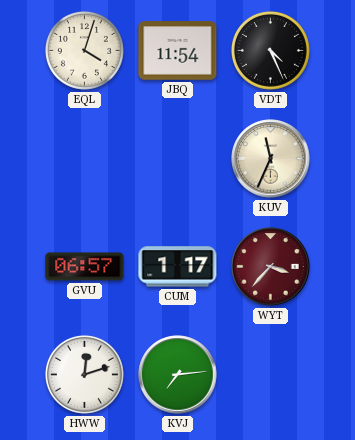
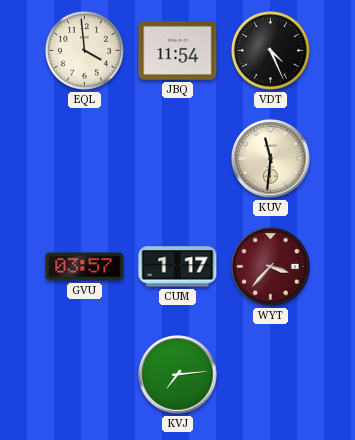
EQL: 4:03 -> 3:59
KUV: 11:34 -> 11:31
GVU: 06:57 -> 03:57
HWW: 12:12 -> none
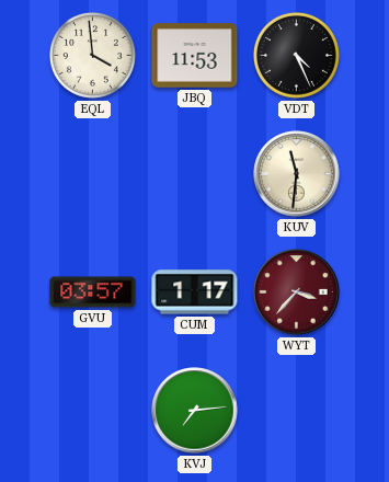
JBQ: 11:54 -> 11:53
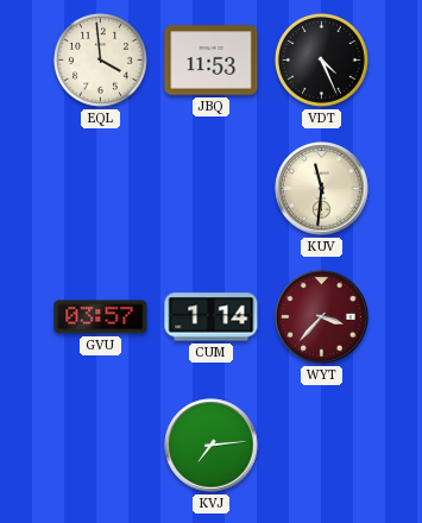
CUM: 1:17 -> 1:14
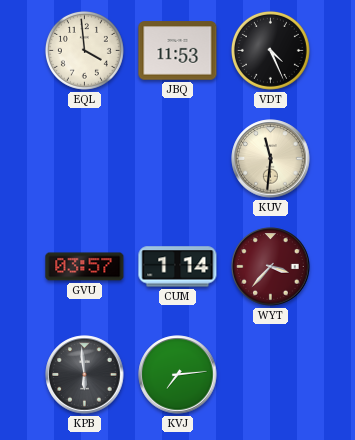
KPB: none -> 5:59
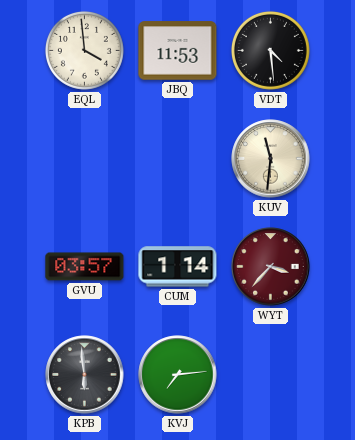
VDT: 4:26 -> 4:29
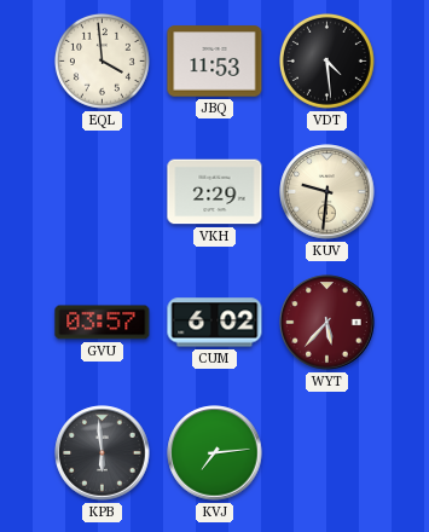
VKH: none -> 2:29
KUV: 11:31 -> 9:31
CUM: 1:14 -> 6:02
WYT: 3:37 -> 5:37
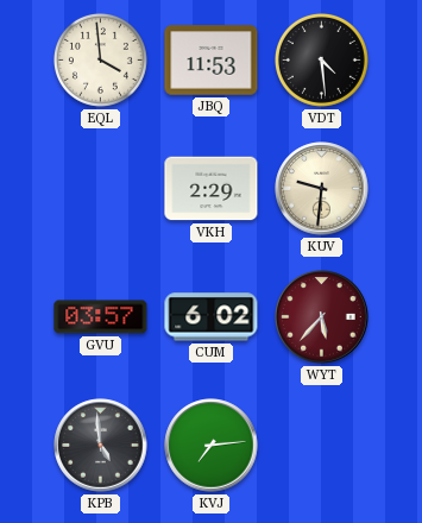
KPB: 5:59 -> 4:59
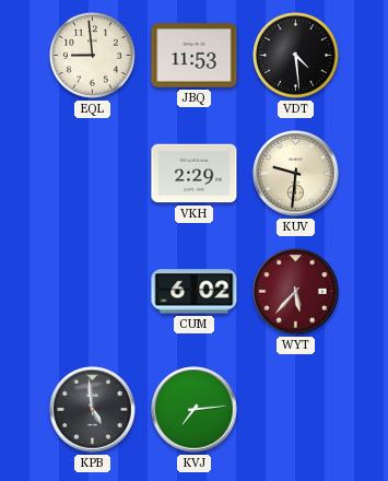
EQL: 3:59 -> 8:59
GVU: 03:57 -> none
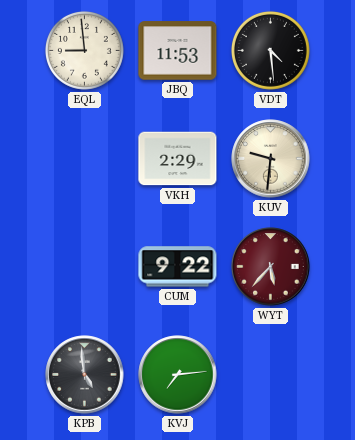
CUM: 6:02 -> 9:22
